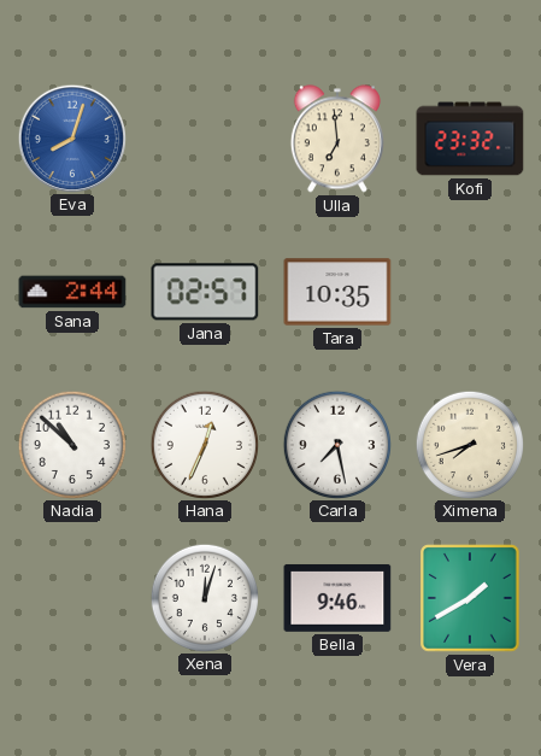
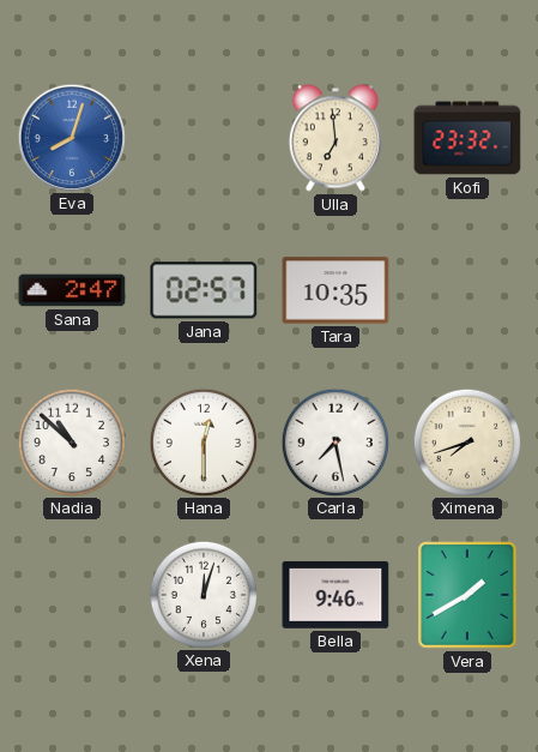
Sana: 2:44 -> 2:47
Hana: 12:34 -> 12:30
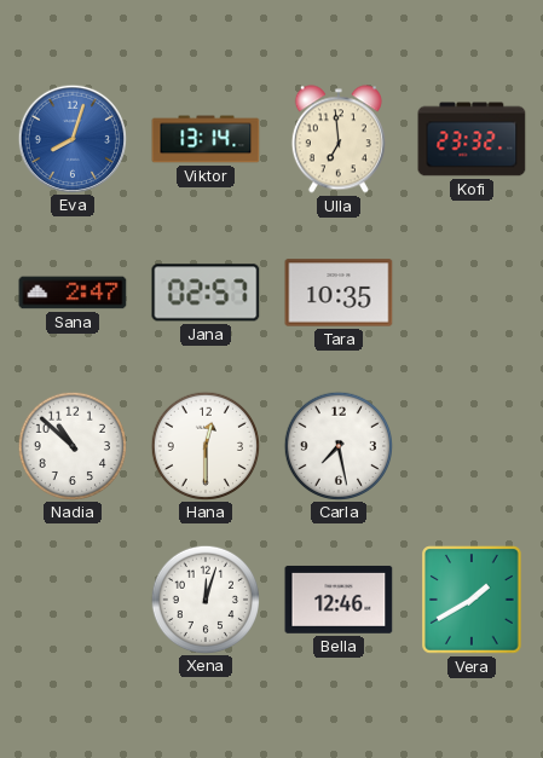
Viktor: none -> 13:14
Ximena: 7:42 -> none
Bella: 9:46 -> 12:46
